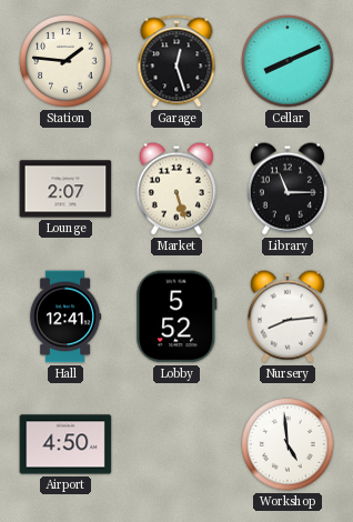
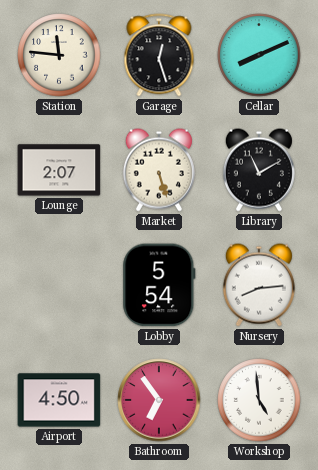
Station: 1:46 -> 11:46
Library: 11:15 -> 11:10
Hall: 12:41 -> none
Lobby: 5:52 -> 5:54
Bathroom: none -> 6:54
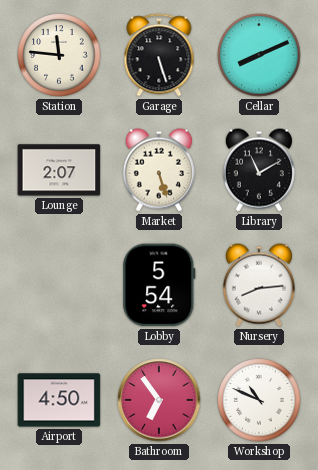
Garage: 12:27 -> 5:27
Workshop: 4:59 -> 10:49
